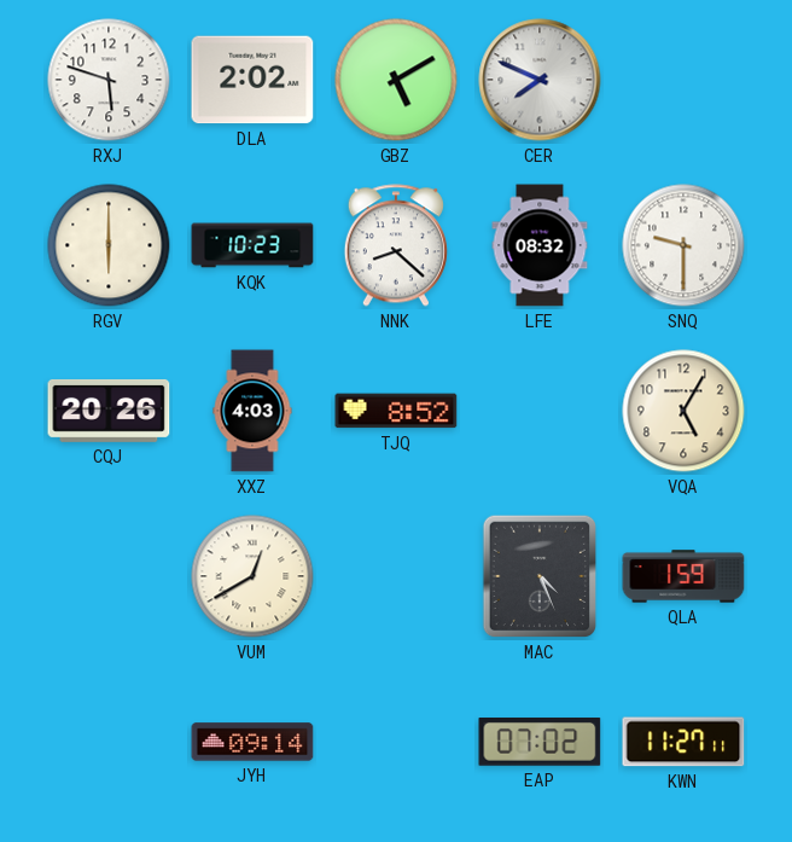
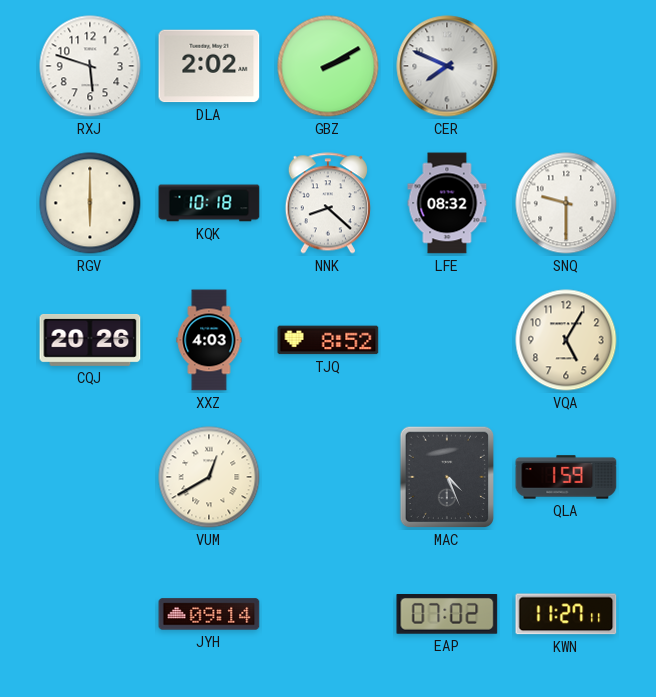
GBZ: 5:10 -> 2:10
KQK: 10:23 -> 10:18
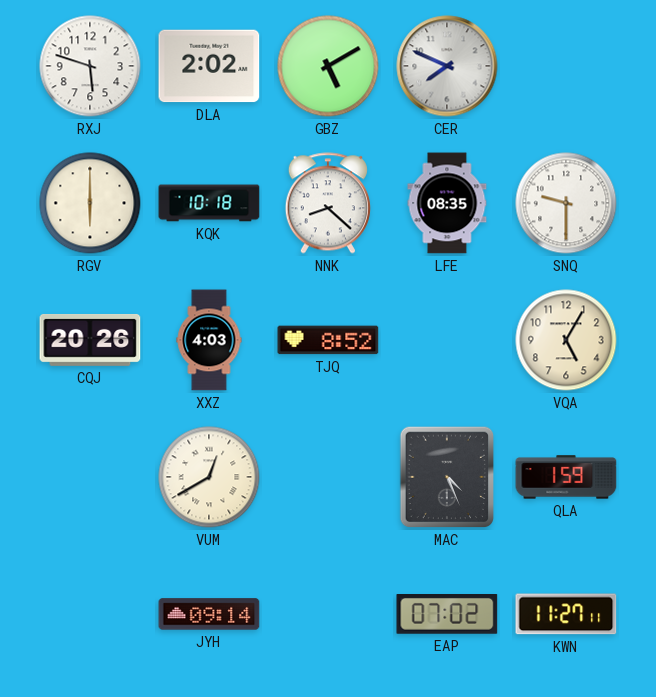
GBZ: 2:10 -> 5:10
LFE: 08:32 -> 08:35
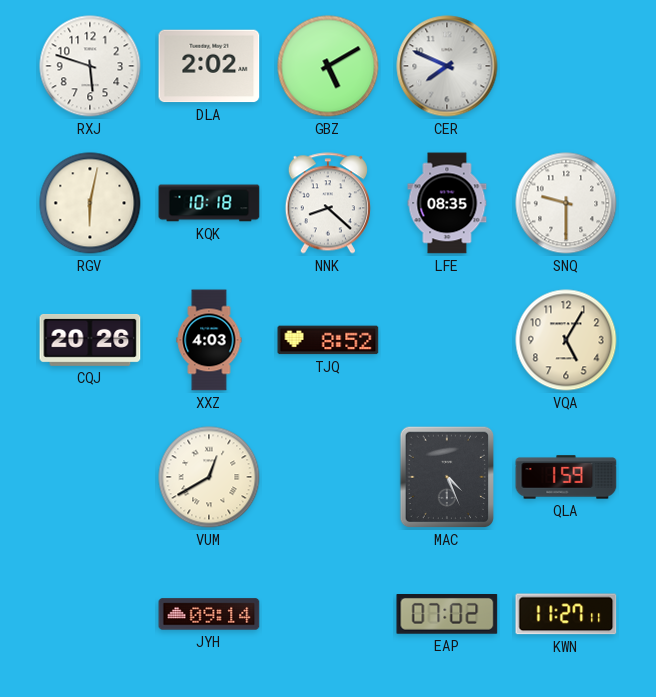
RGV: 6:00 -> 6:02
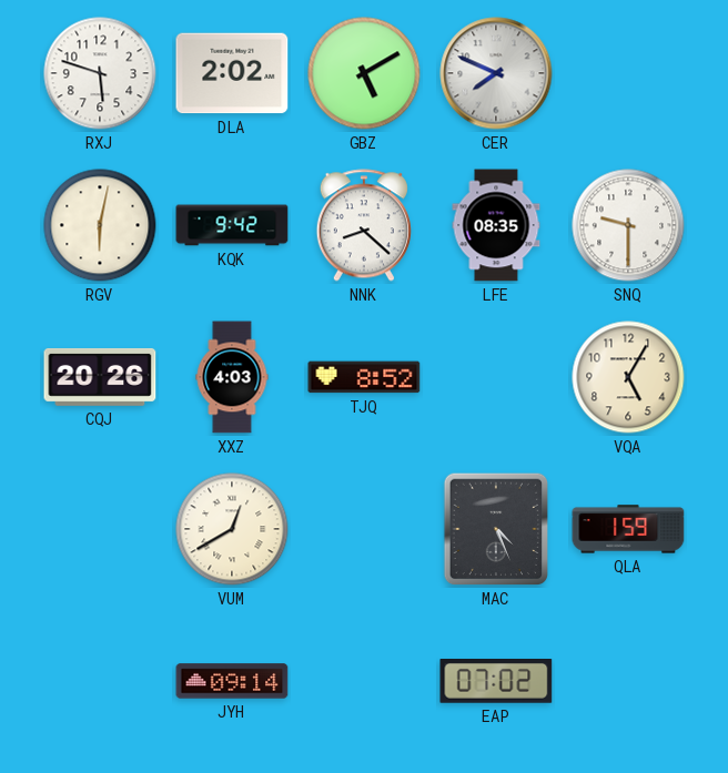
KQK: 10:18 -> 9:42
KWN: 11:27 -> none
